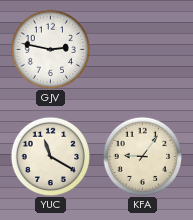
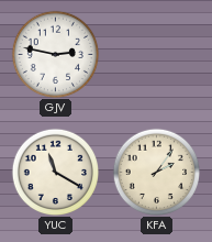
KFA: 9:06 -> 2:06
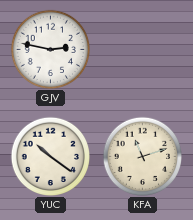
YUC: 11:20 -> 10:21
KFA: 2:06 -> 11:12
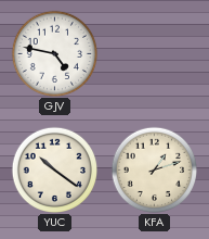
GJV: 2:47 -> 4:47
KFA: 11:12 -> 1:12
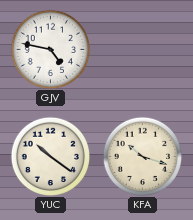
KFA: 1:12 -> 10:18
